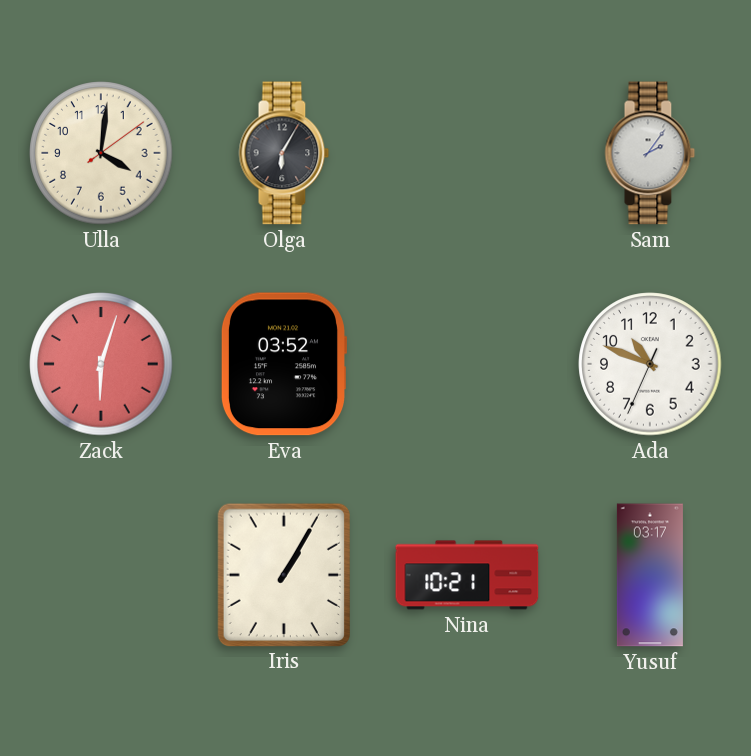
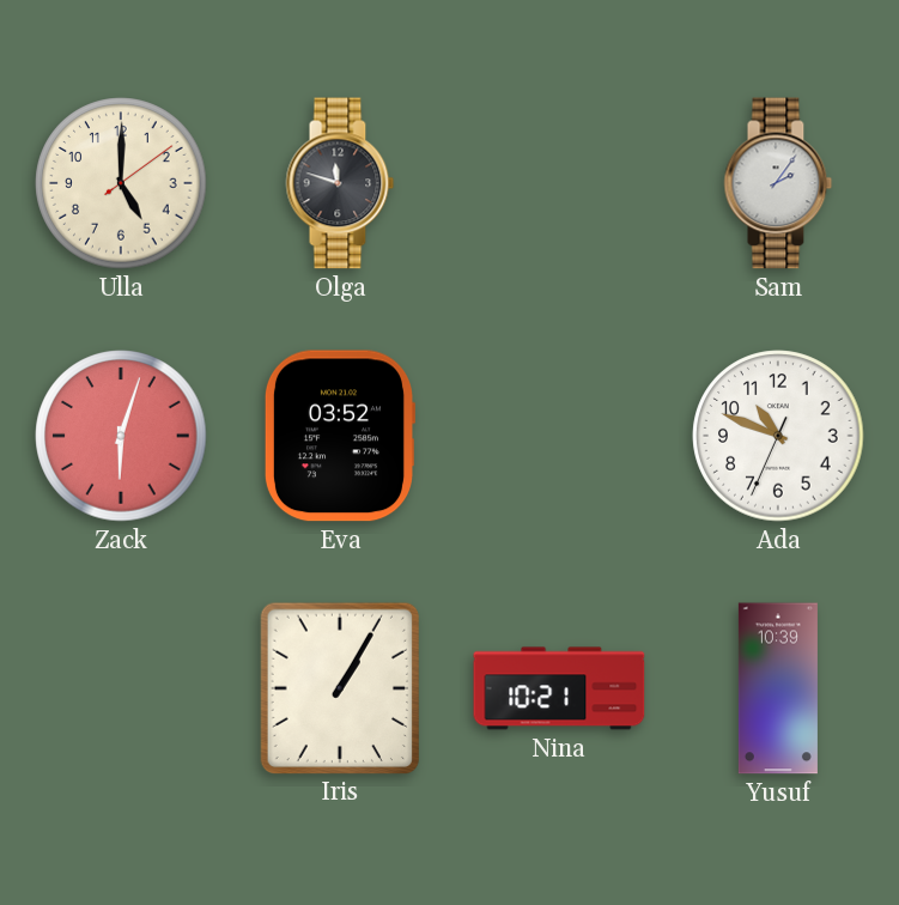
Ulla: 4:01 -> 5:00
Olga: 6:05 -> 11:48
Yusuf: 03:17 -> 10:39
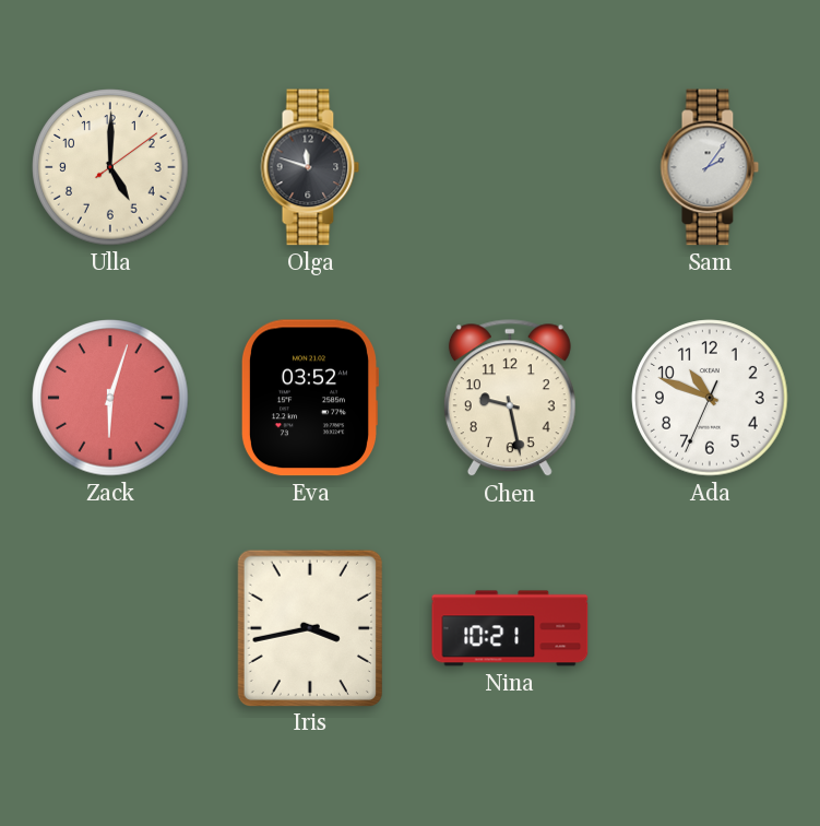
Chen: none -> 9:28
Iris: 1:05 -> 3:43
Yusuf: 10:39 -> none
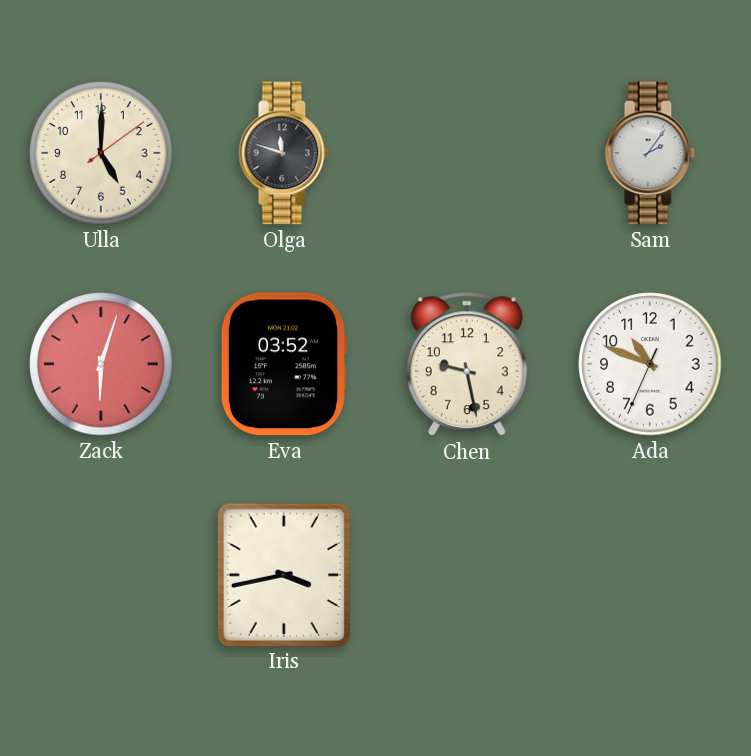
Nina: 10:21 -> none
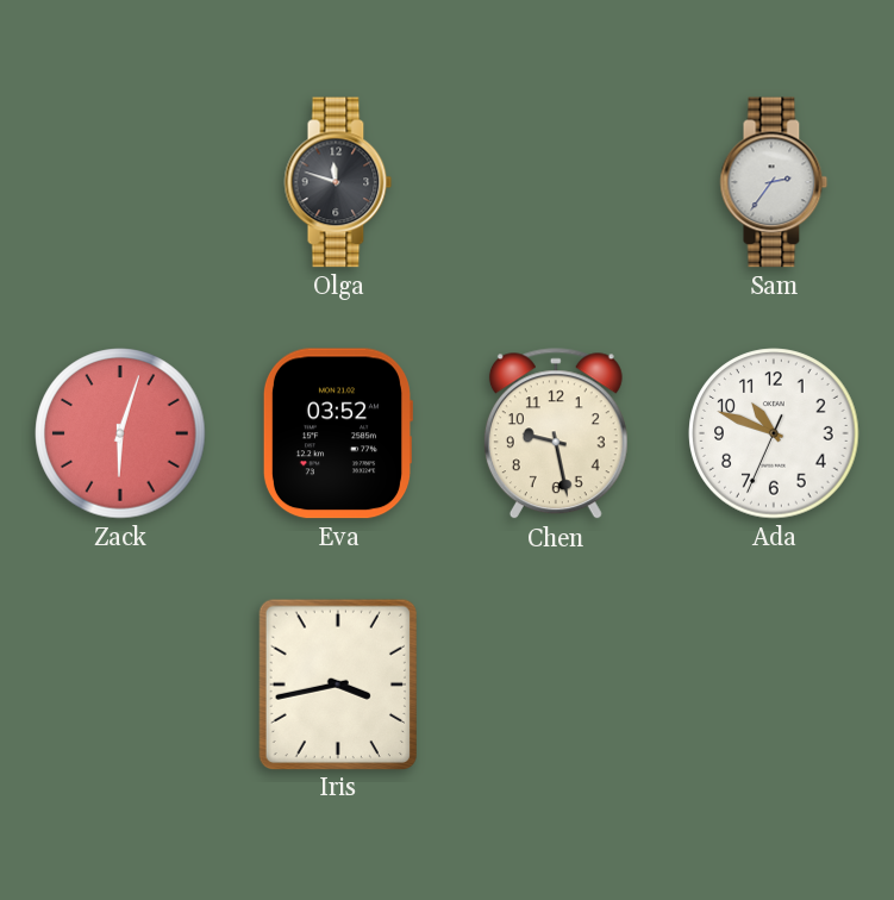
Ulla: 5:00 -> none
Sam: 2:06 -> 2:36
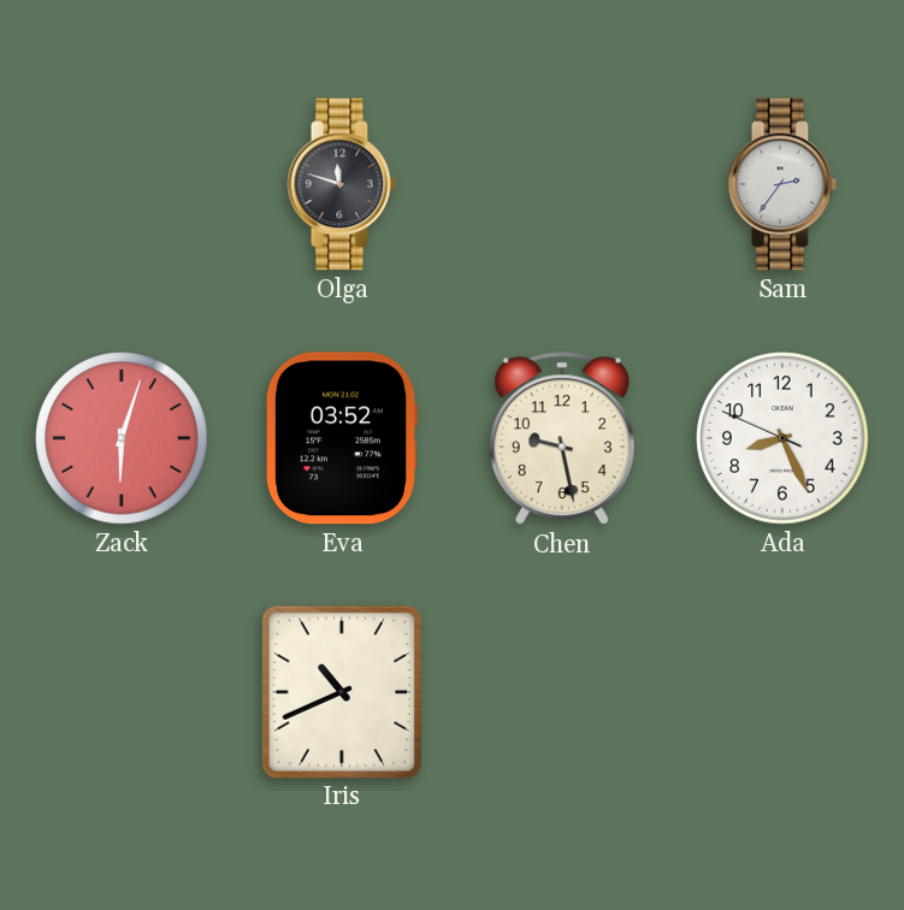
Ada: 10:48 -> 8:25
Iris: 3:43 -> 10:41
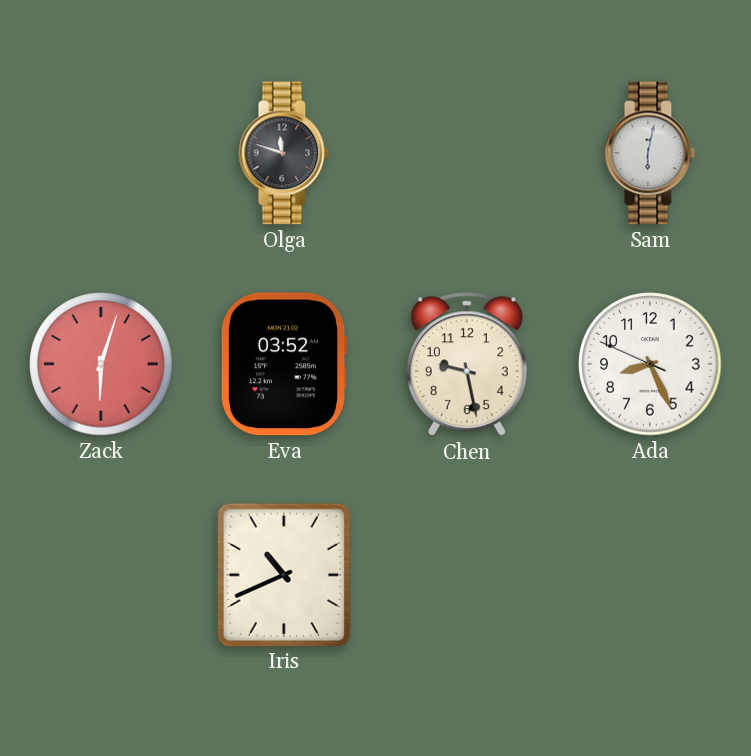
Sam: 2:36 -> 6:02
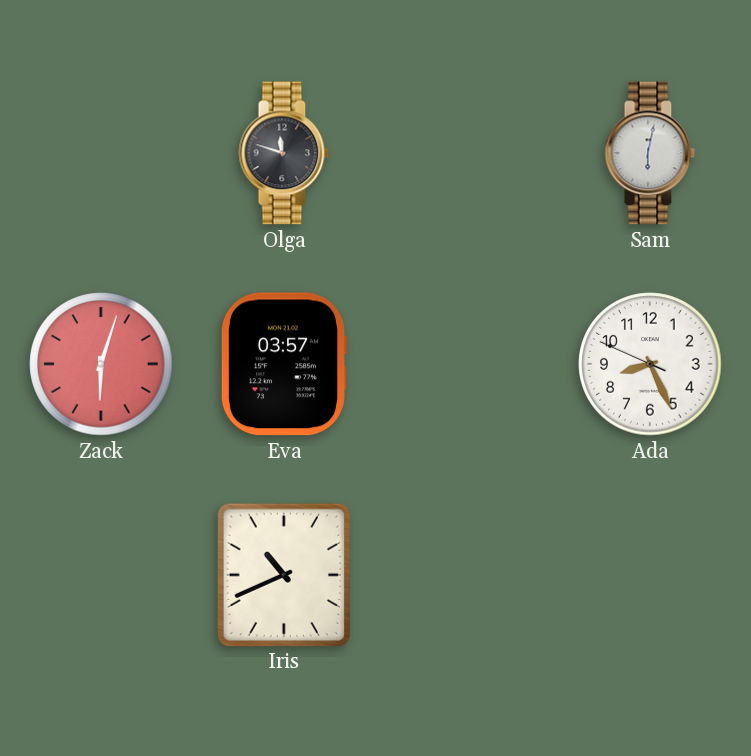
Eva: 03:52 -> 03:57
Chen: 9:28 -> none
